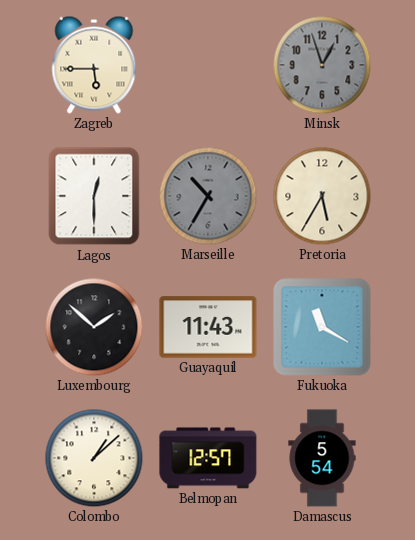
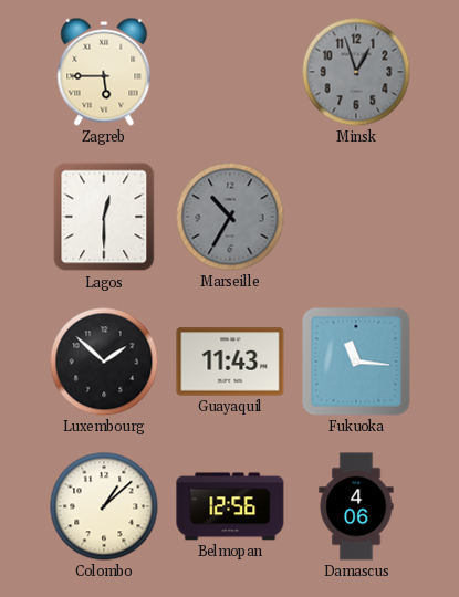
Pretoria: 5:35 -> none
Fukuoka: 11:20 -> 11:16
Belmopan: 12:57 -> 12:56
Damascus: 5:54 -> 4:06
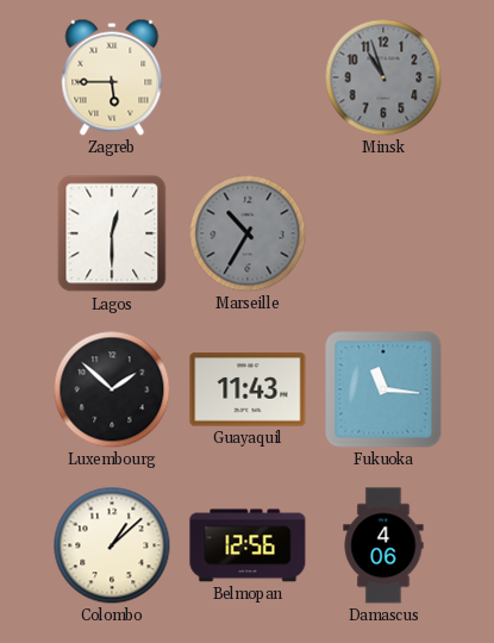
Minsk: 12:57 -> 10:57
